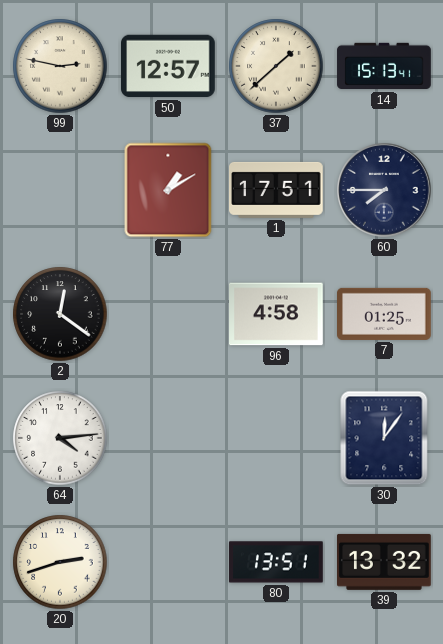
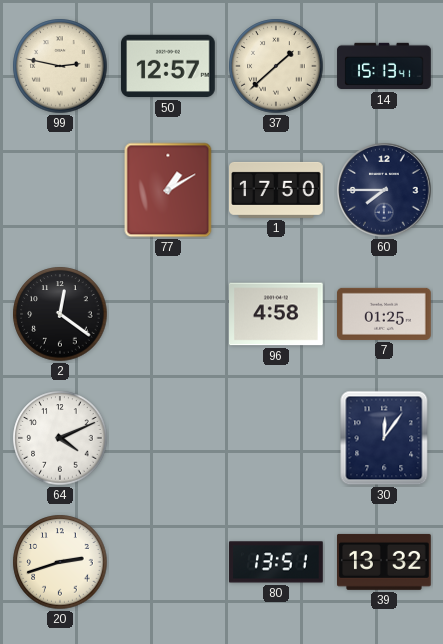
1: 17:51 -> 17:50
64: 4:14 -> 4:11
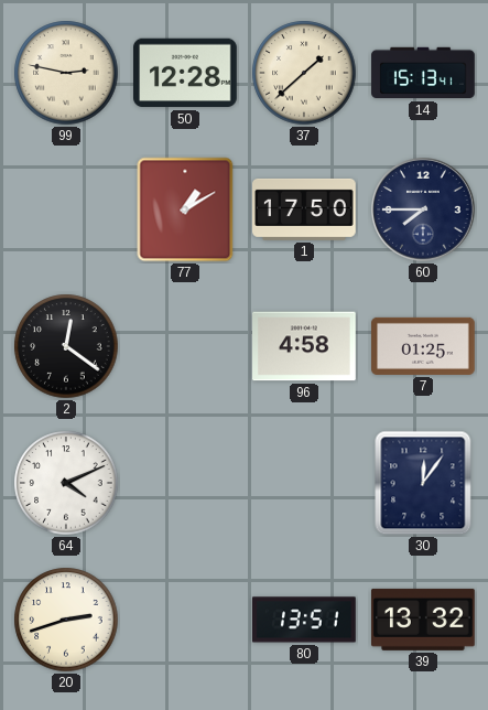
50: 12:57 -> 12:28
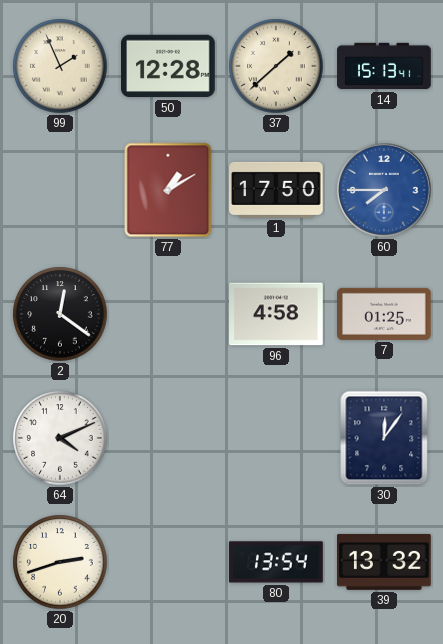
99: 2:47 -> 1:56
60 dial: navy -> blue
80: 13:51 -> 13:54
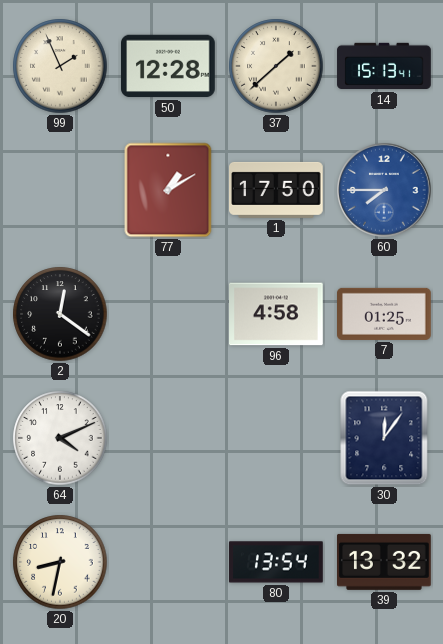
20: 2:42 -> 8:32
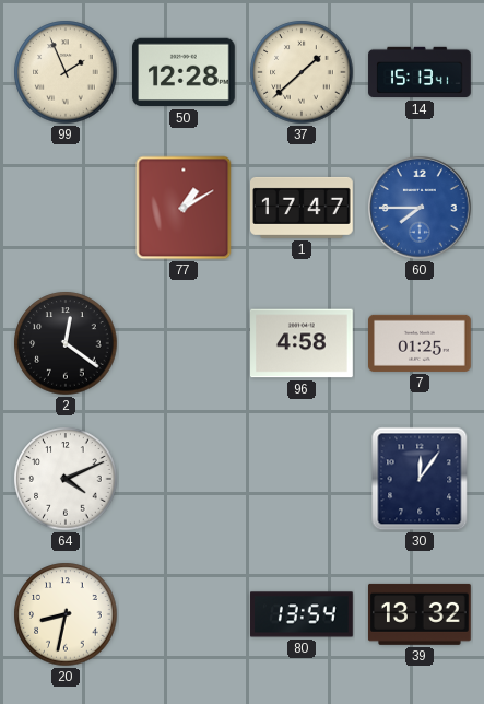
1: 17:50 -> 17:47
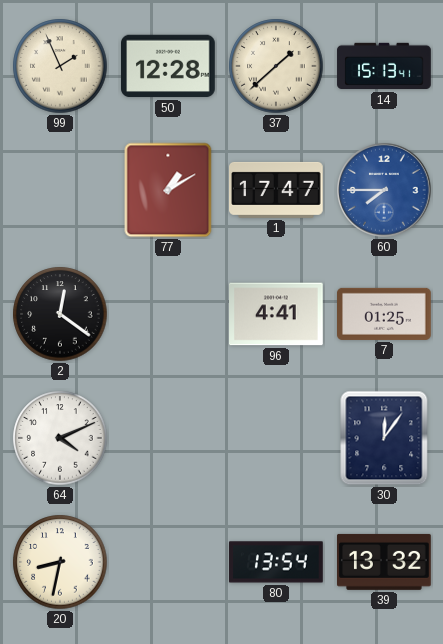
96: 4:58 -> 4:41
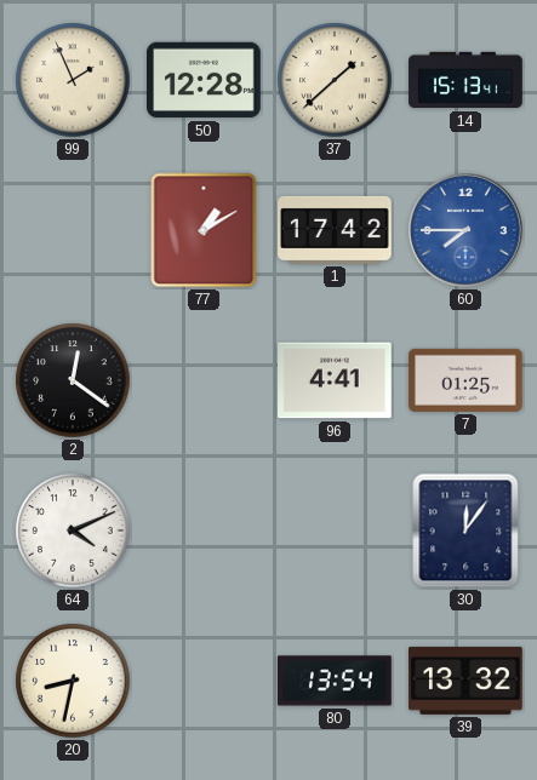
1: 17:47 -> 17:42
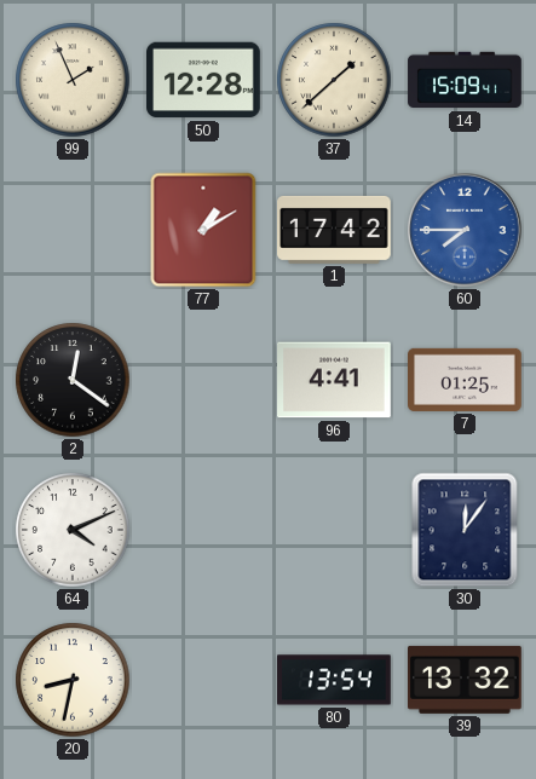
14: 15:13 -> 15:09
